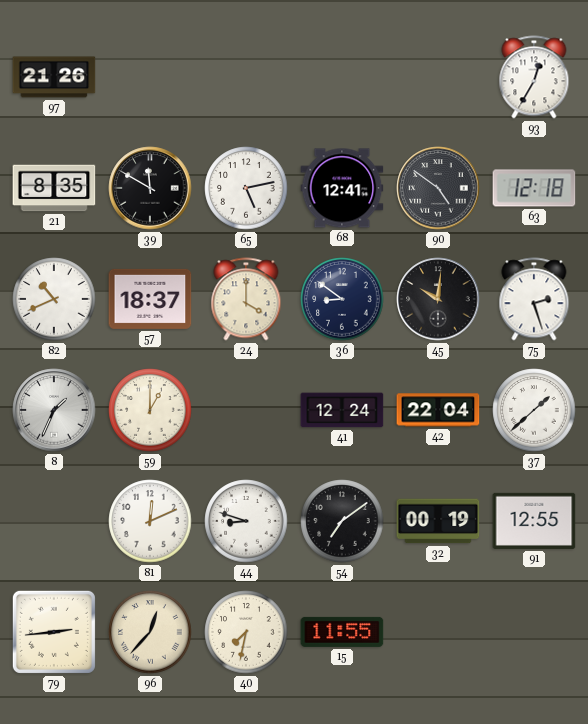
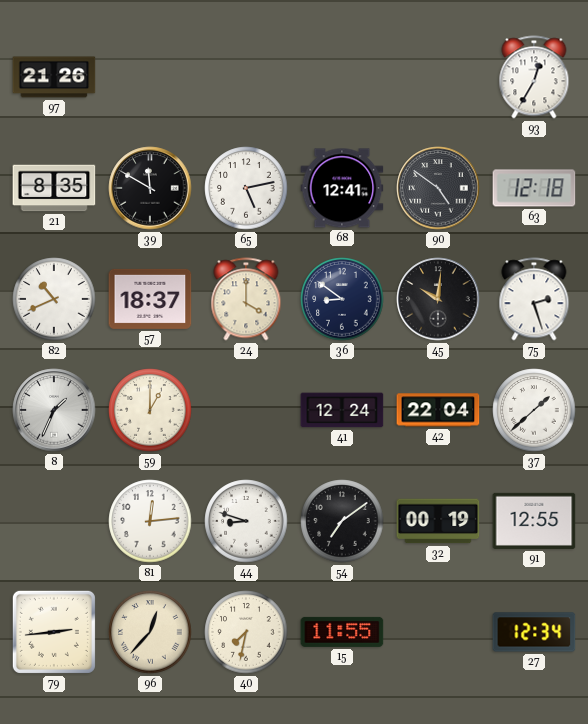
81: 12:11 -> 12:14
27: none -> 12:34
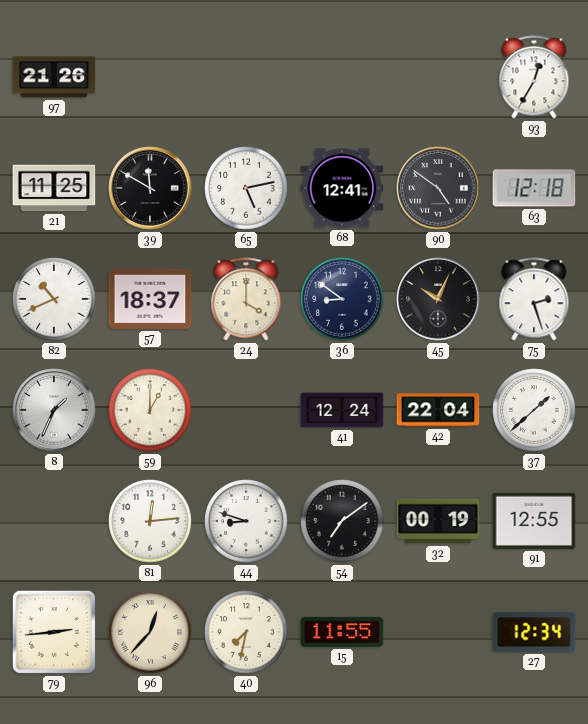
21: 8:35 -> 11:25
45: 10:01 -> 10:04
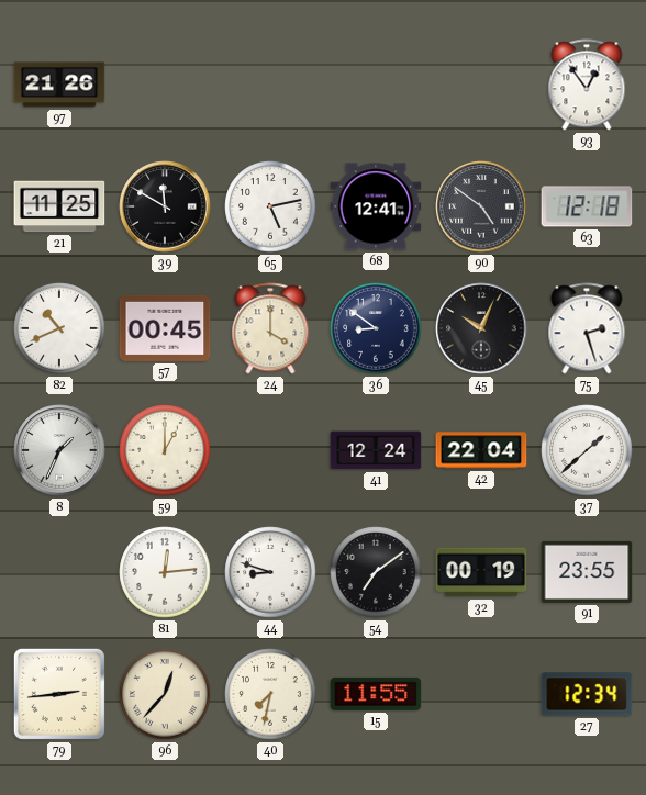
93: 12:35 -> 12:54
57: 18:37 -> 00:45
91: 12:55 -> 23:55
